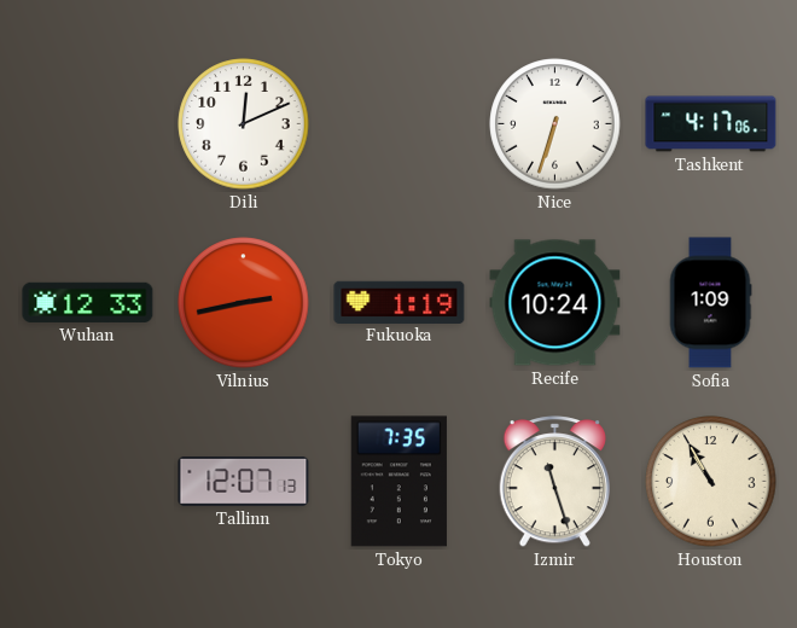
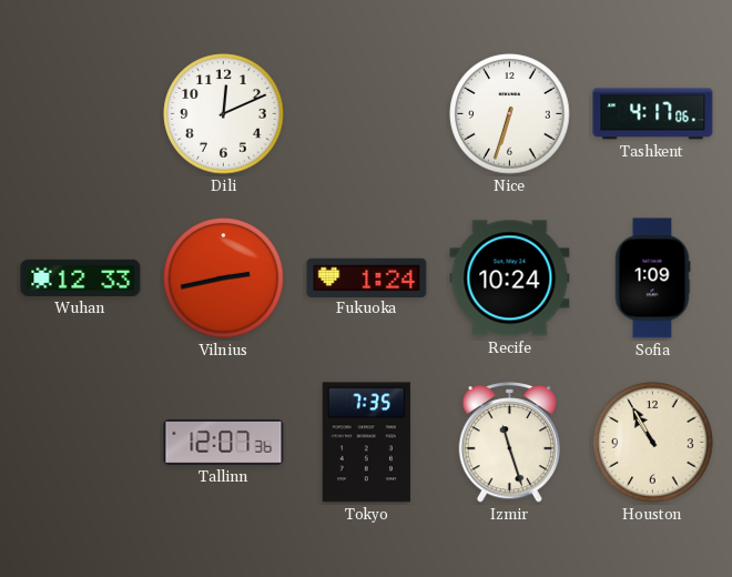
Fukuoka: 1:19 -> 1:24
Tallinn: 12:07:13 -> 12:07:36
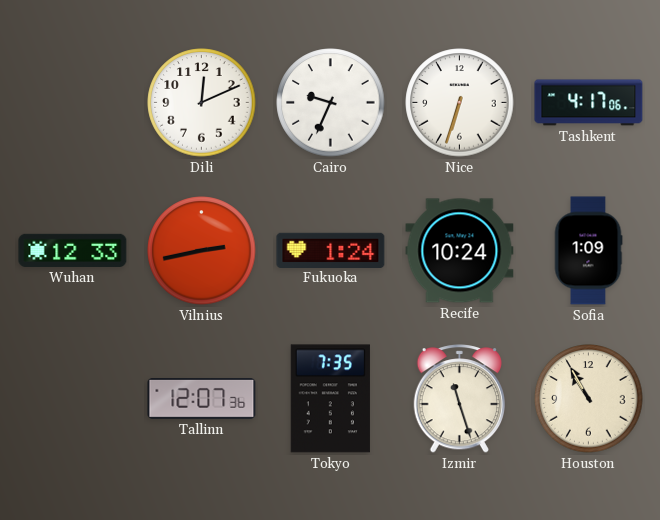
Cairo: none -> 9:34
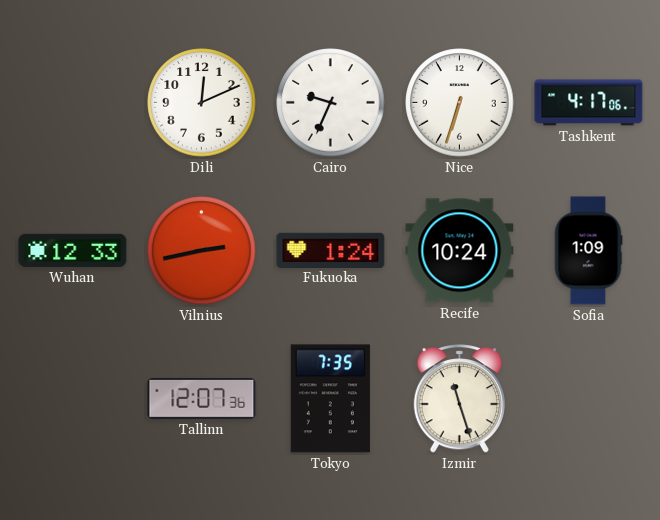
Houston: 10:55 -> none
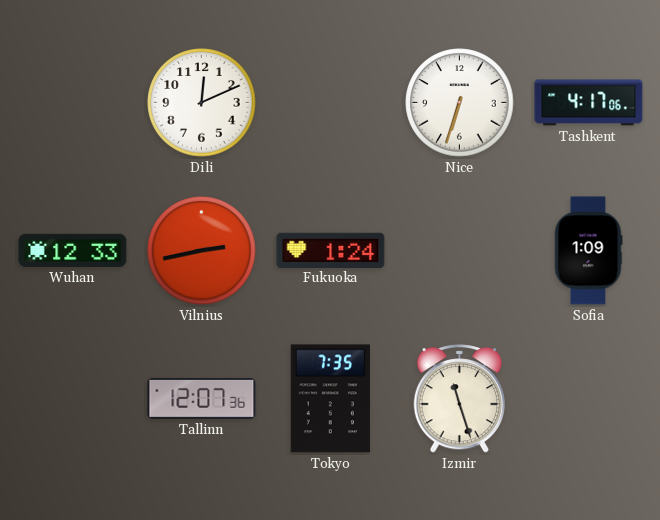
Cairo: 9:34 -> none
Recife: 10:24 -> none
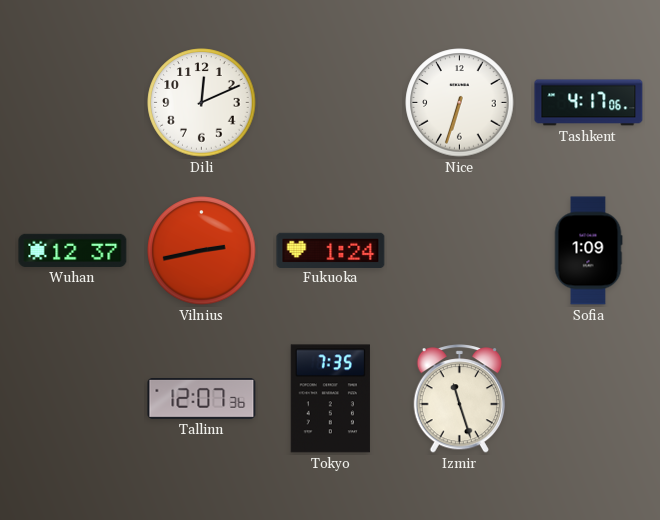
Wuhan: 12:33 -> 12:37
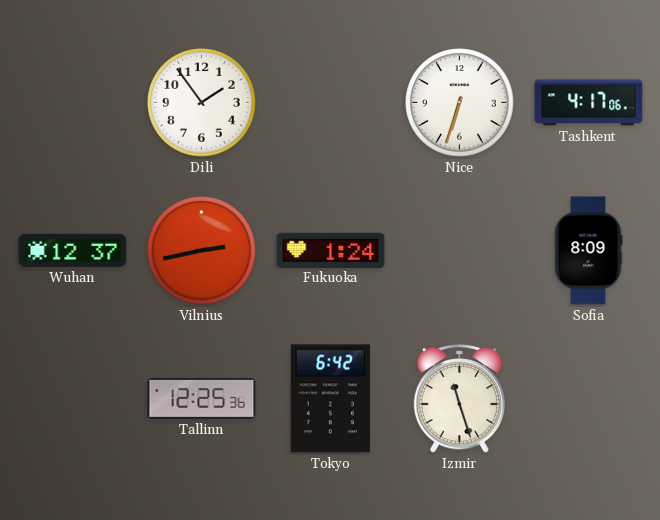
Dili: 12:11 -> 1:54
Sofia: 1:09 -> 8:09
Tallinn: 12:07 -> 12:25
Tokyo: 7:35 -> 6:42
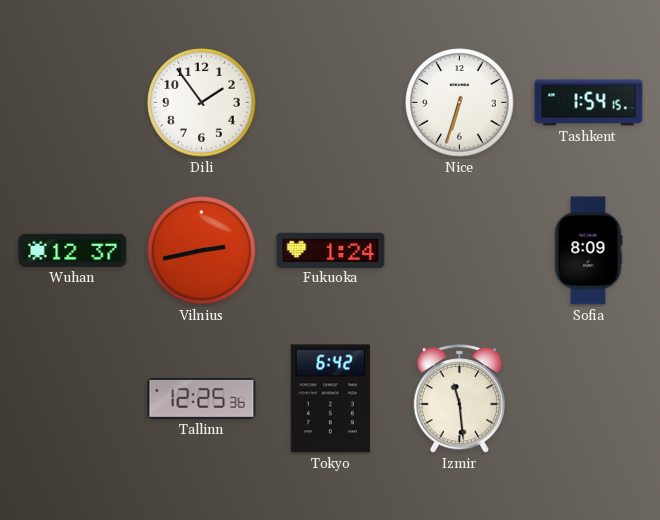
Tashkent: 4:17 -> 1:54
Izmir: 11:27 -> 11:29
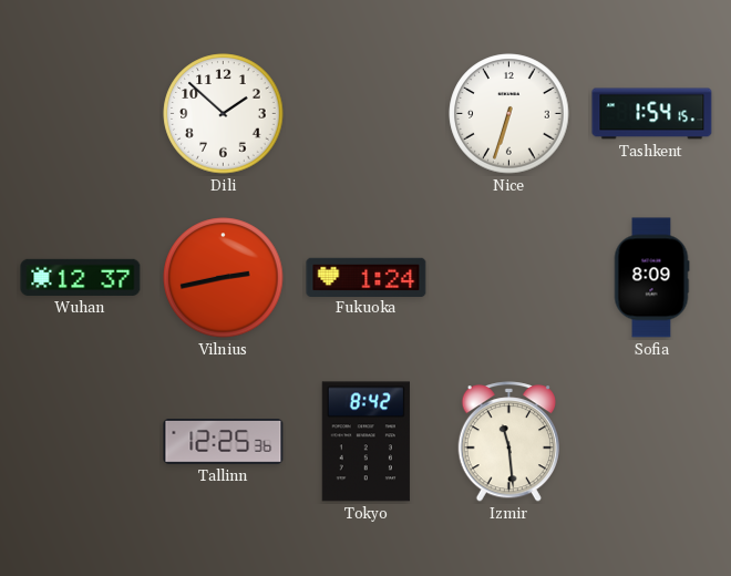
Dili: 1:54 -> 1:52
Tokyo: 6:42 -> 8:42
